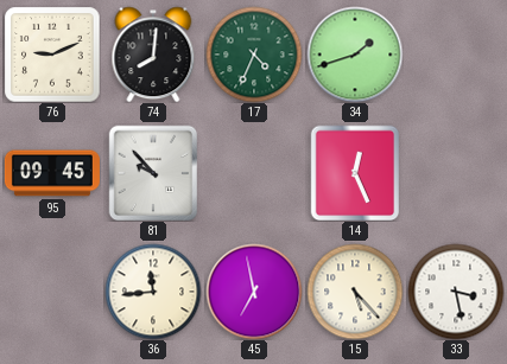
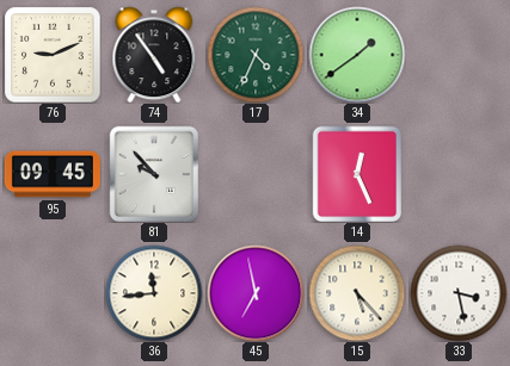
74: 8:01 -> 4:54
34: 1:42 -> 1:39
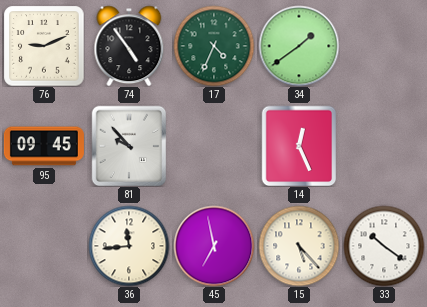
33: 3:28 -> 10:21
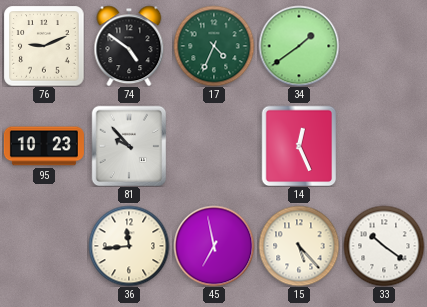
74: 4:54 -> 4:51
95: 09:45 -> 10:23
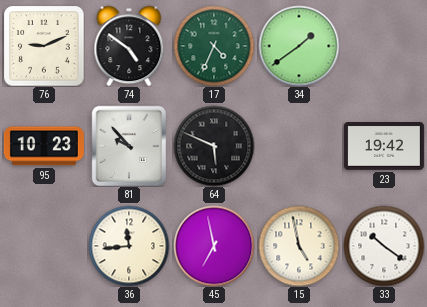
64: none -> 5:49
14: 12:26 -> none
23: none -> 19:42
15: 5:23 -> 4:58
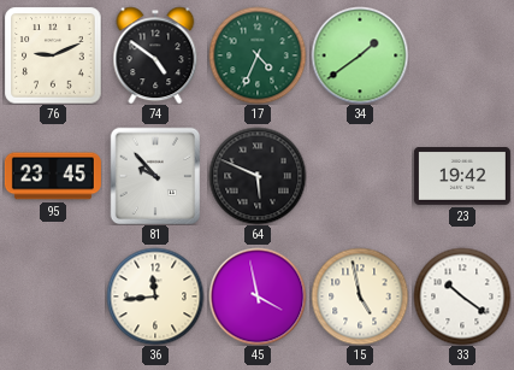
95: 10:23 -> 23:45
45: 6:58 -> 3:58
